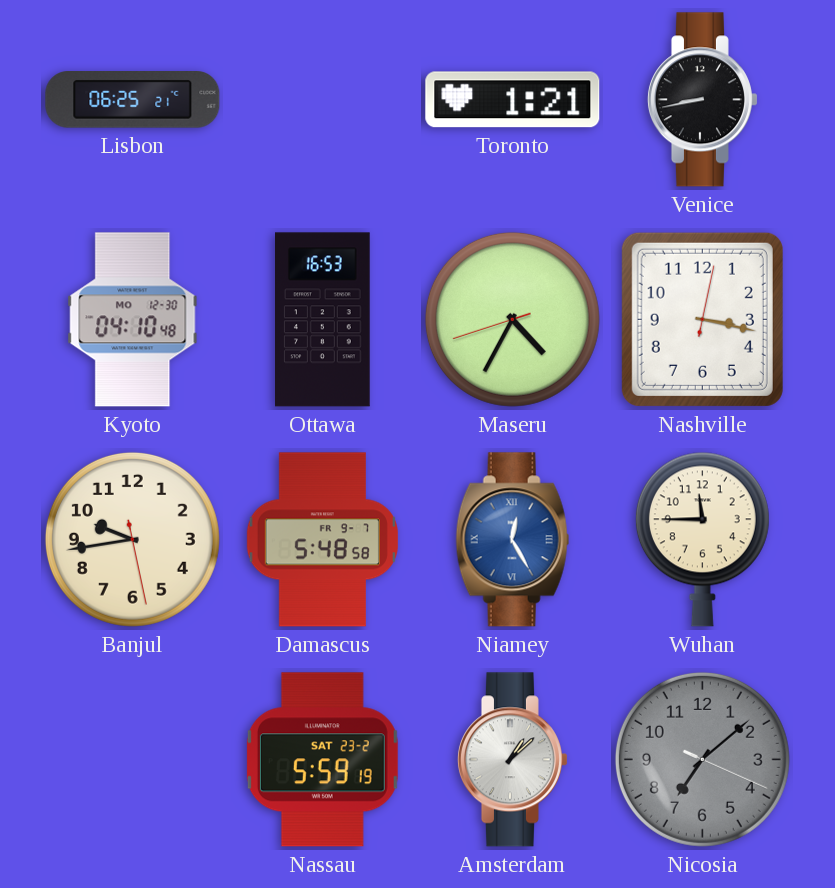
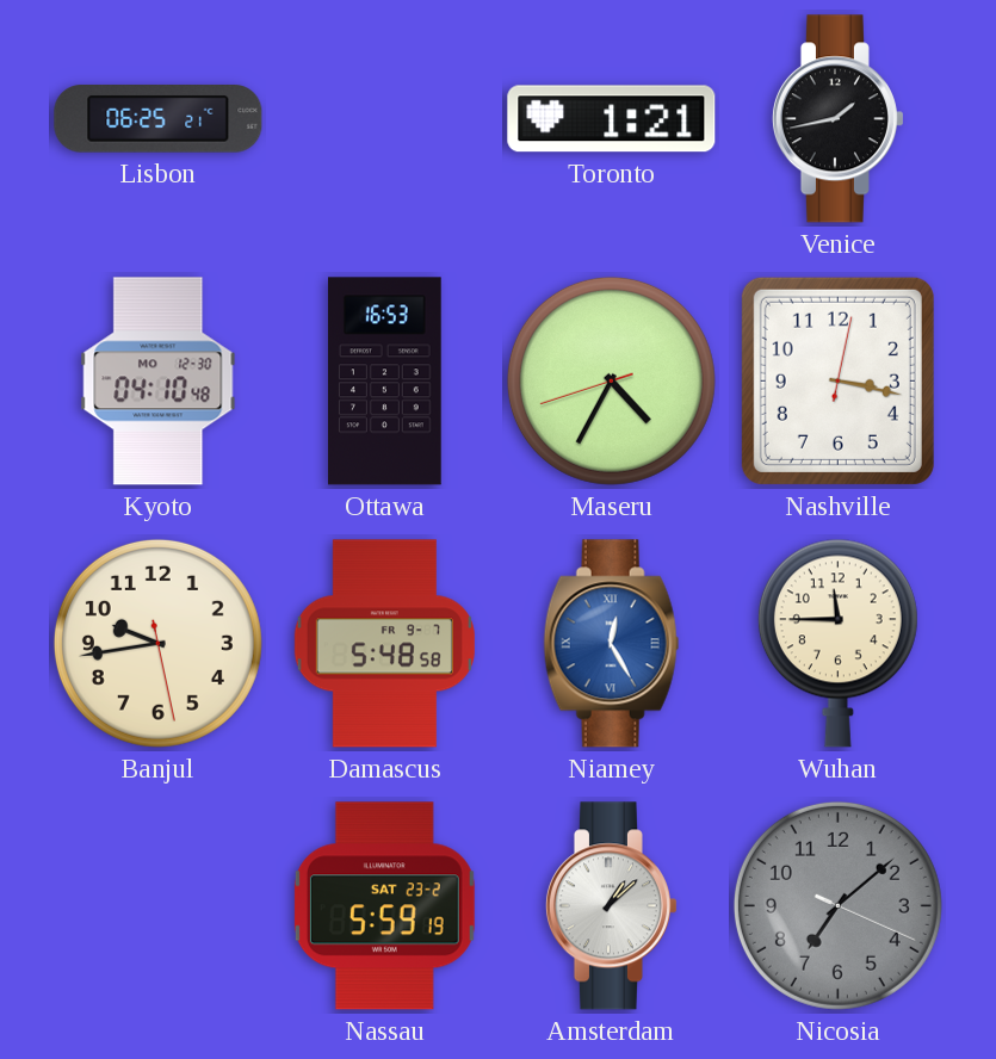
Venice: 8:43 -> 1:43
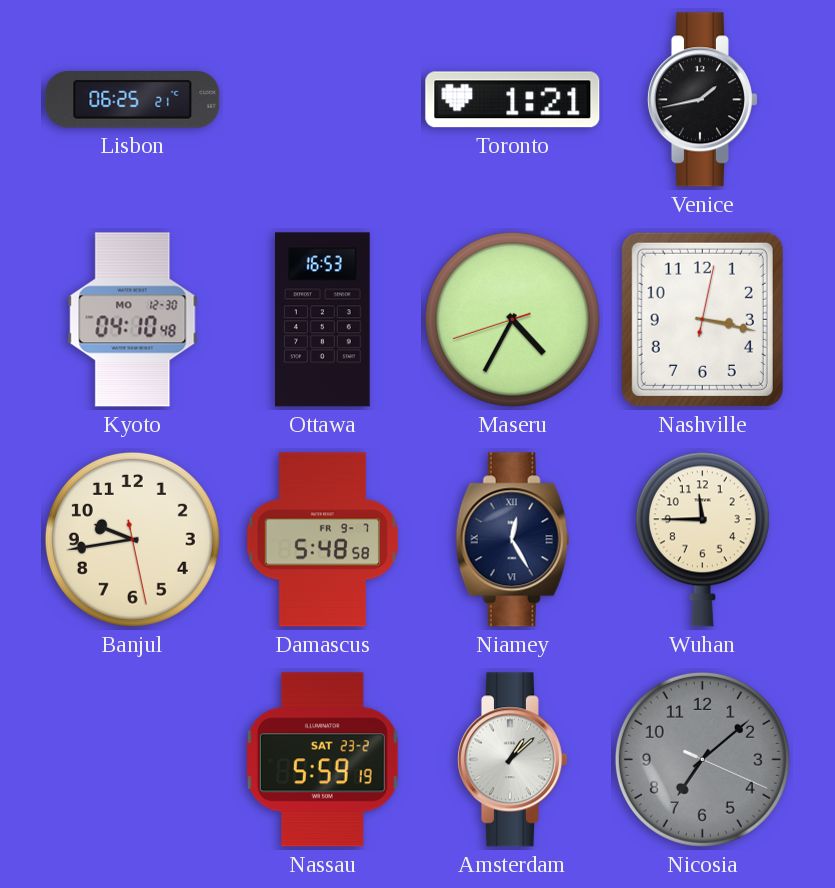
Niamey dial: blue -> navy
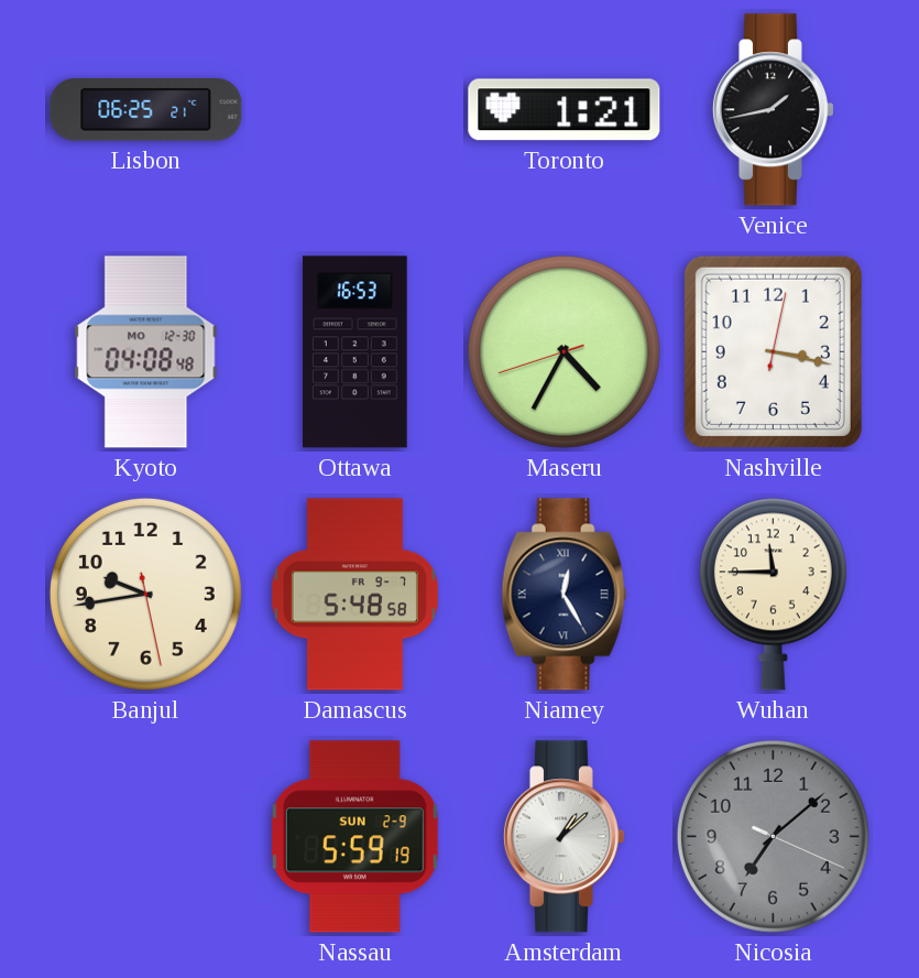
Kyoto: 04:10 -> 04:08
Nassau date: SAT 23-2 -> SUN 2-9
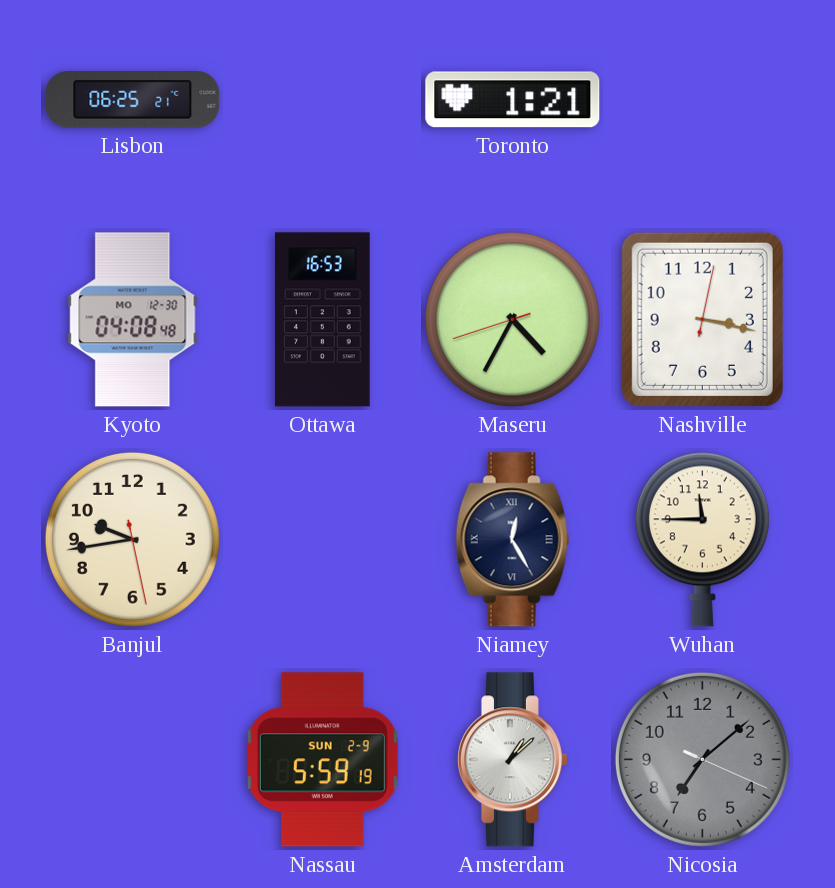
Venice: 1:43 -> none
Damascus: 5:48 -> none
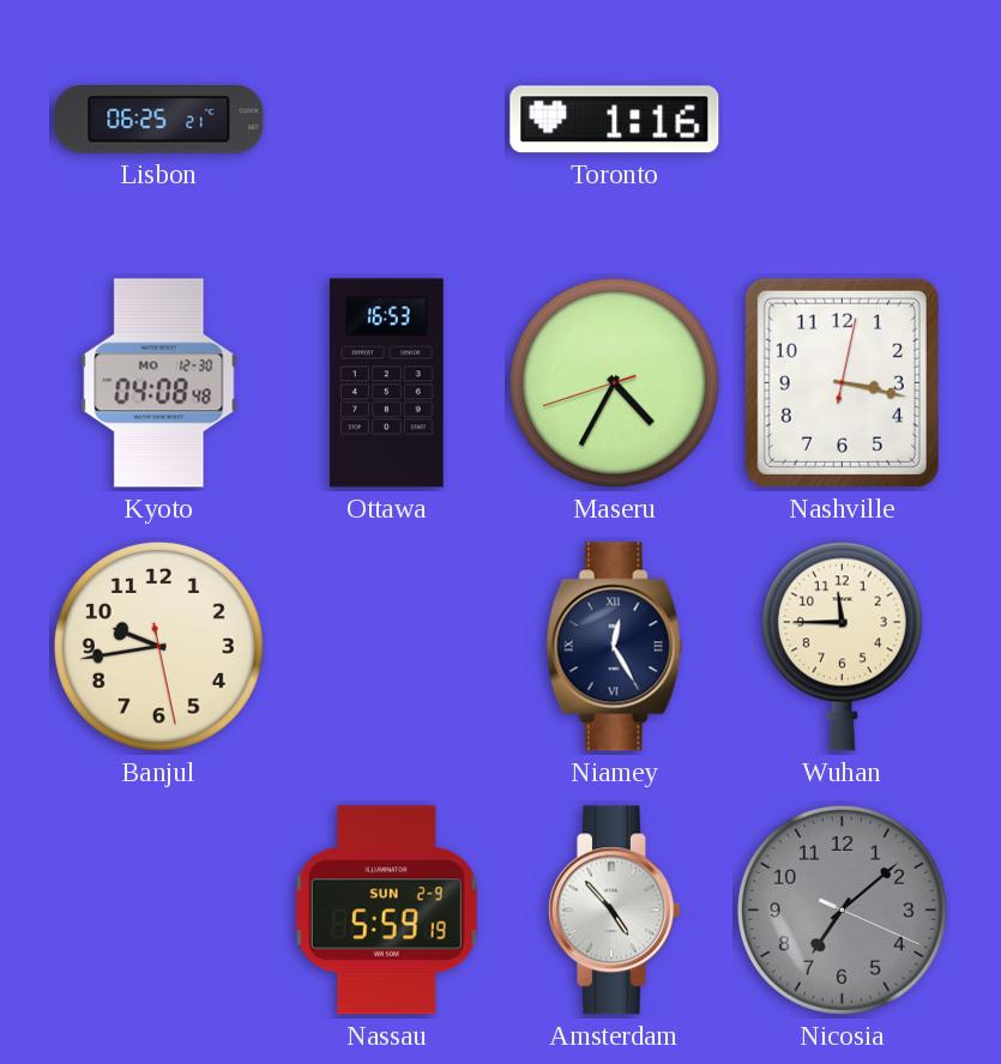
Toronto: 1:21 -> 1:16
Amsterdam: 1:08 -> 4:53
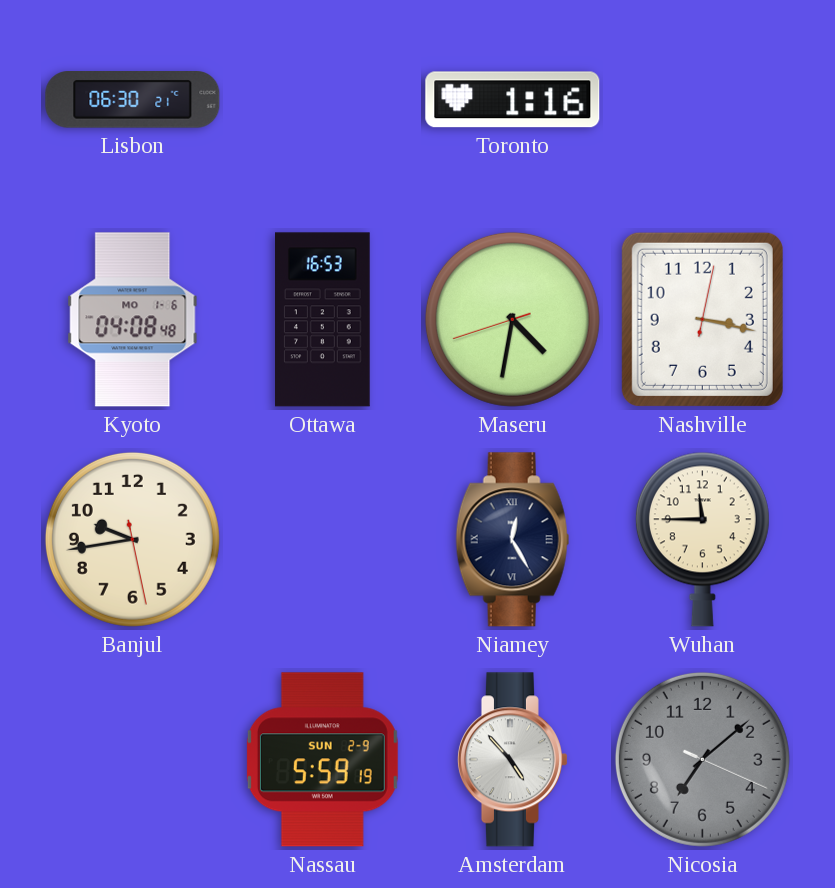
Lisbon: 06:25 -> 06:30
Kyoto date: MO 12-30 -> MO 1-6
Maseru: 4:34 -> 4:31
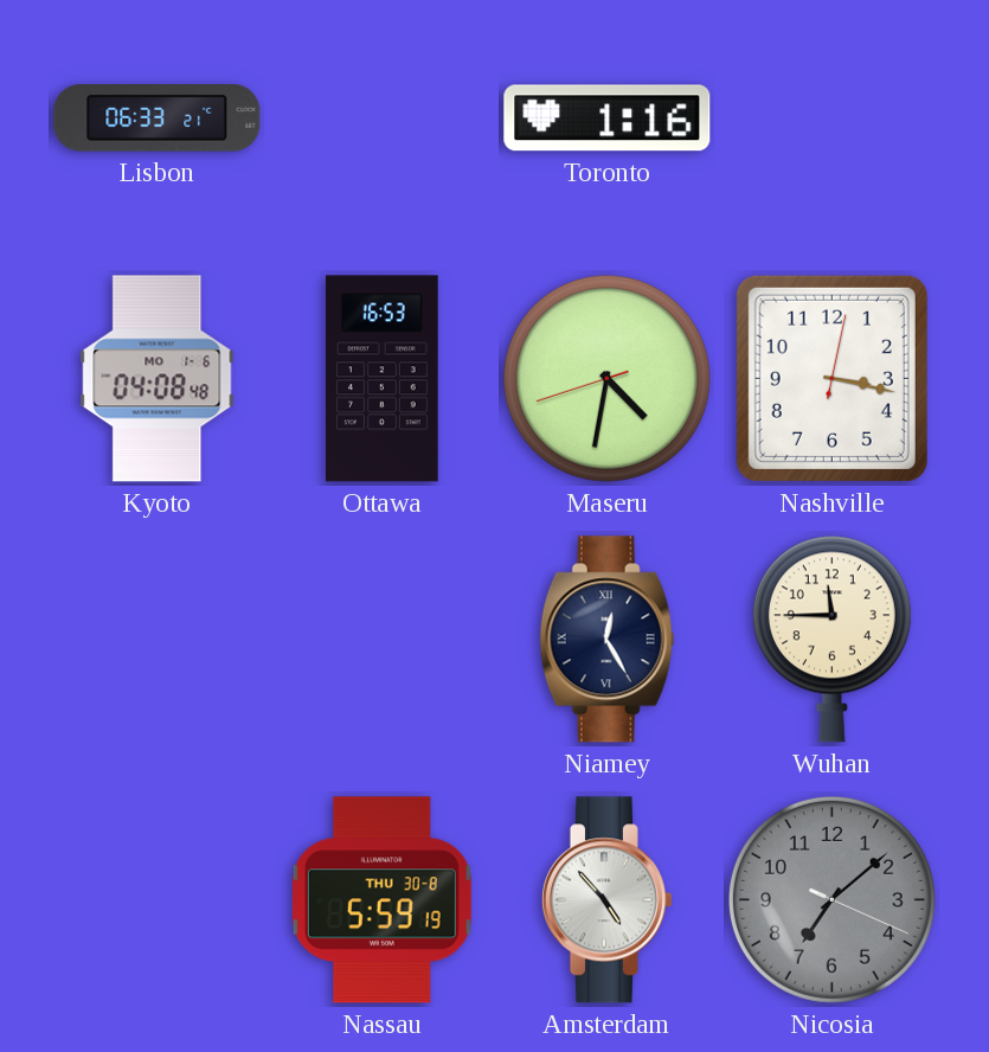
Lisbon: 06:30 -> 06:33
Banjul: 9:43 -> none
Nassau date: SUN 2-9 -> THU 30-8
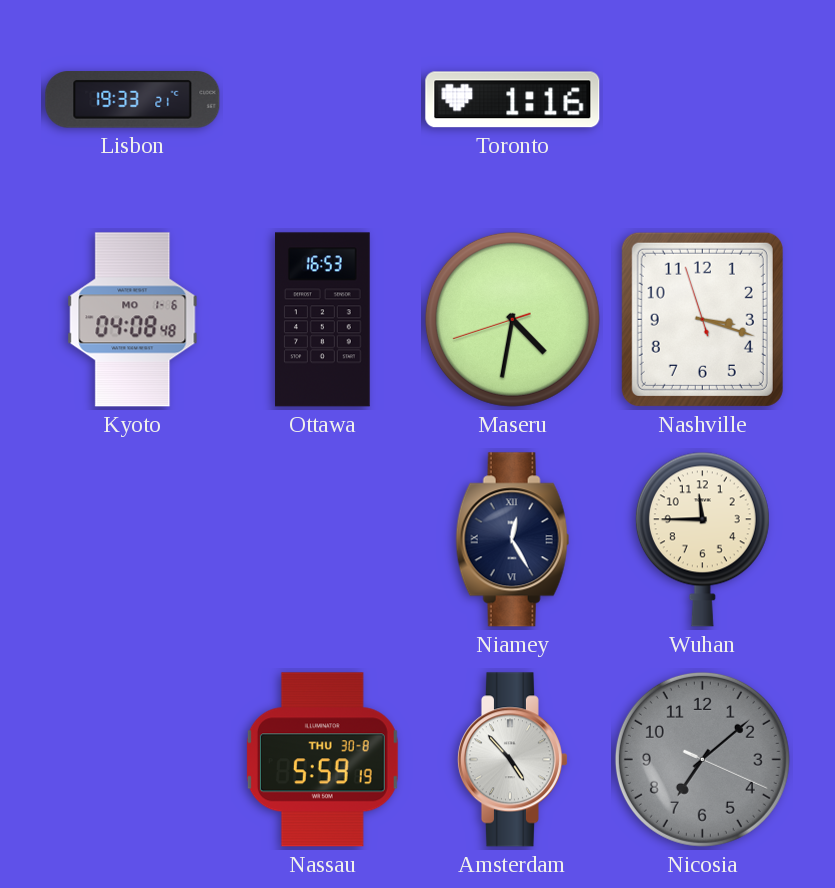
Lisbon: 06:33 -> 19:33
Nashville: 3:17:02 -> 3:17:57
